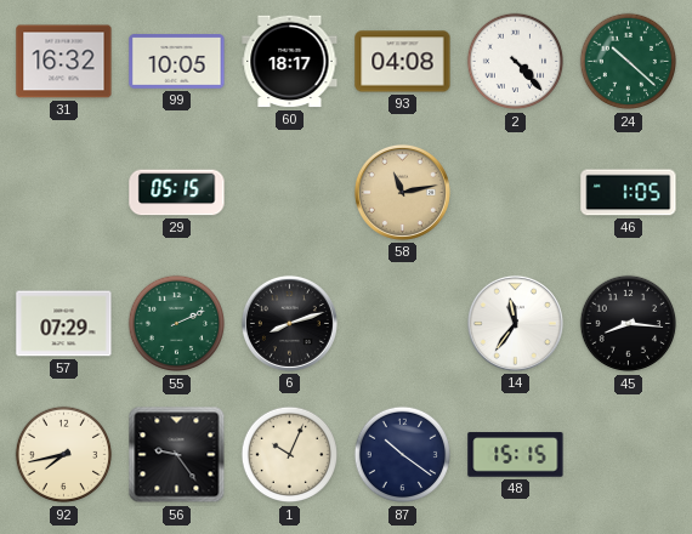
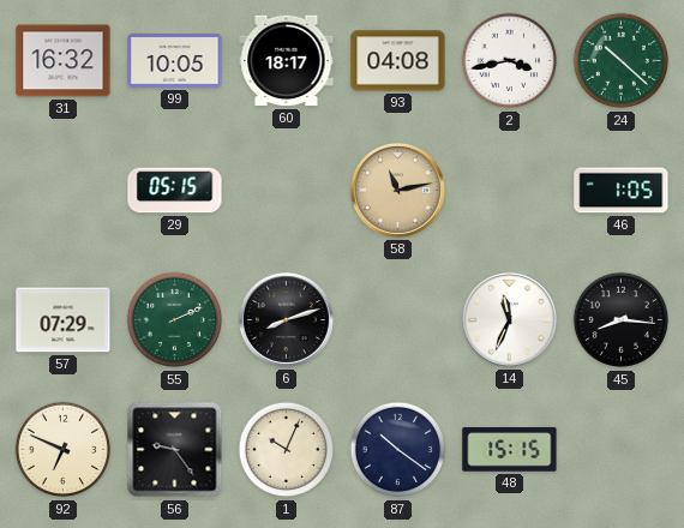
2: 4:23 -> 3:43
14: 11:36 -> 11:34
92: 7:43 -> 6:49
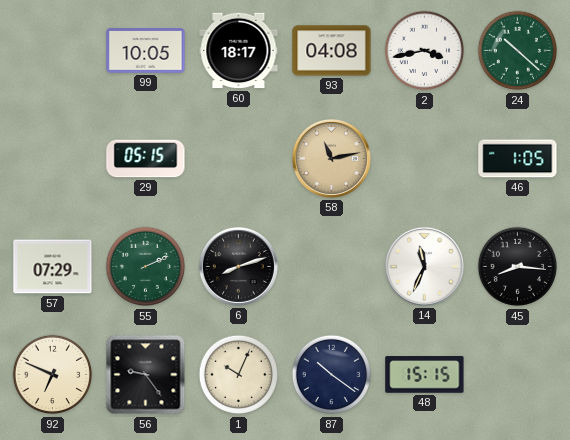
31: 16:32 -> none
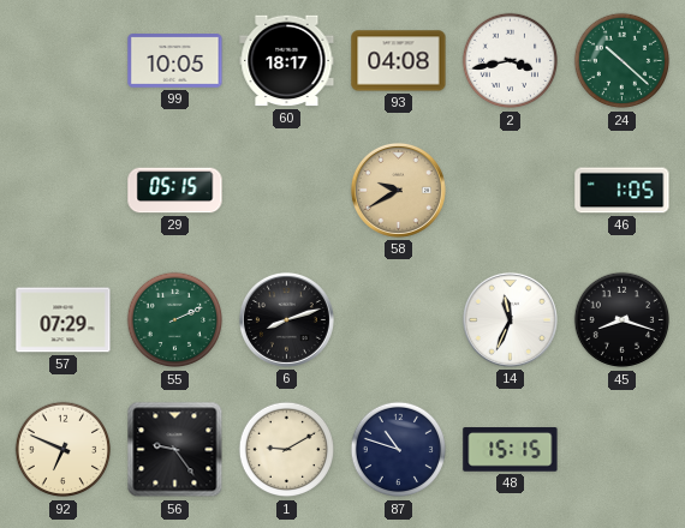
58: 11:13 -> 9:40
45: 8:16 -> 8:18
1: 10:04 -> 9:10
87: 10:21 -> 10:48
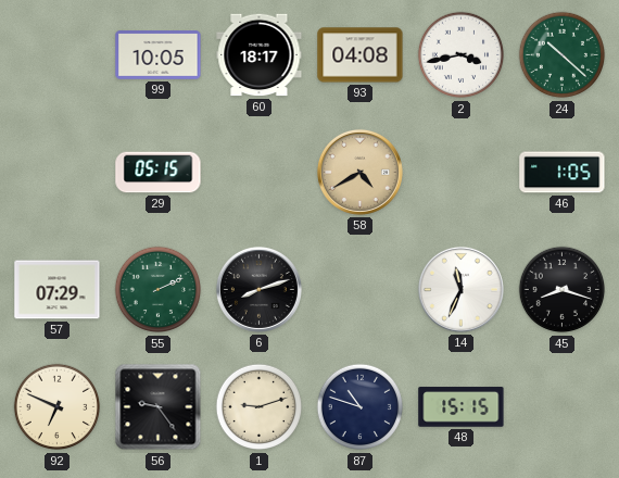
58: 9:40 -> 4:40
1: 9:10 -> 9:12
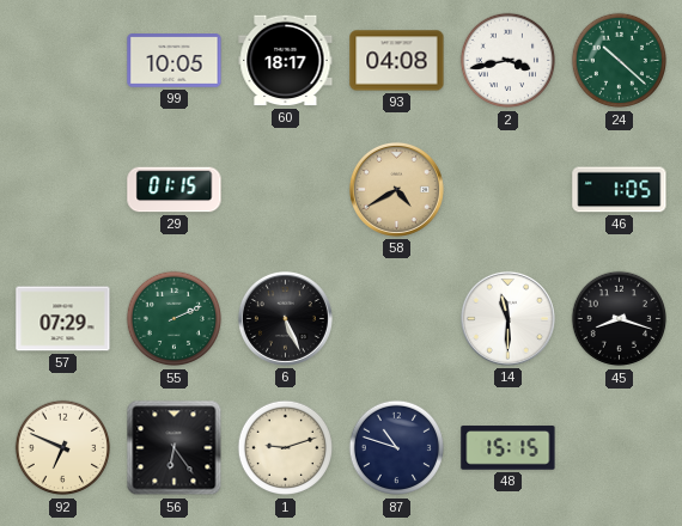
29: 05:15 -> 01:15
6: 8:12 -> 5:26
14: 11:34 -> 11:30
56: 9:24 -> 6:24
